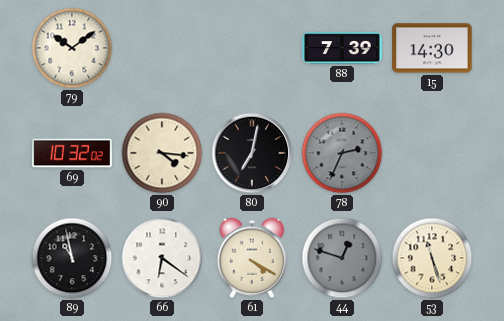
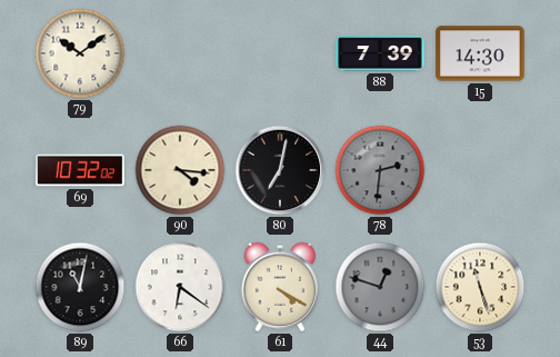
78: 2:34 -> 2:31
89: 10:58 -> 11:02
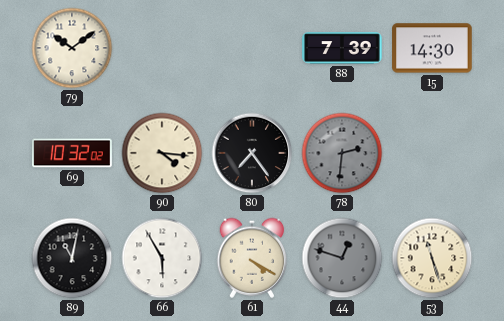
80: 7:02 -> 7:24
66: 6:21 -> 5:55
